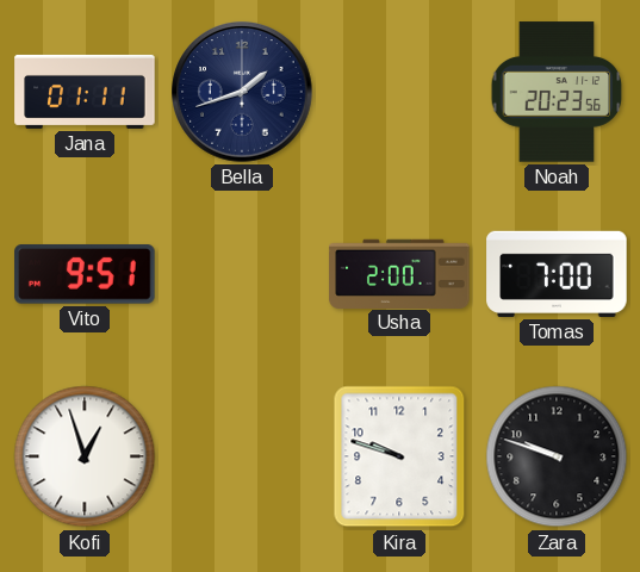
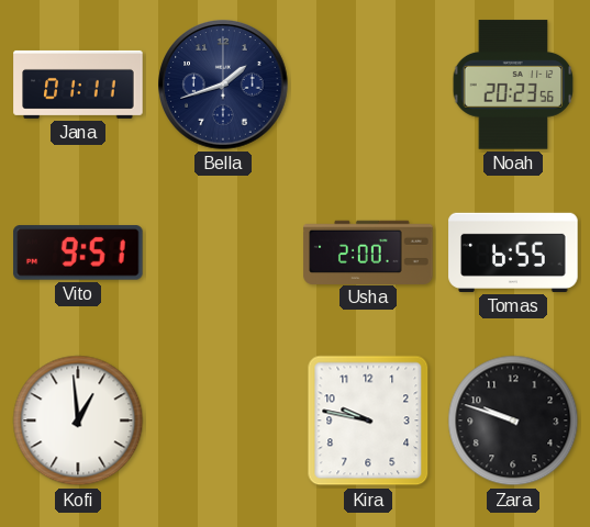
Tomas: 7:00 -> 6:55
Kofi: 12:57 -> 12:59
Kira: 9:48 -> 9:47
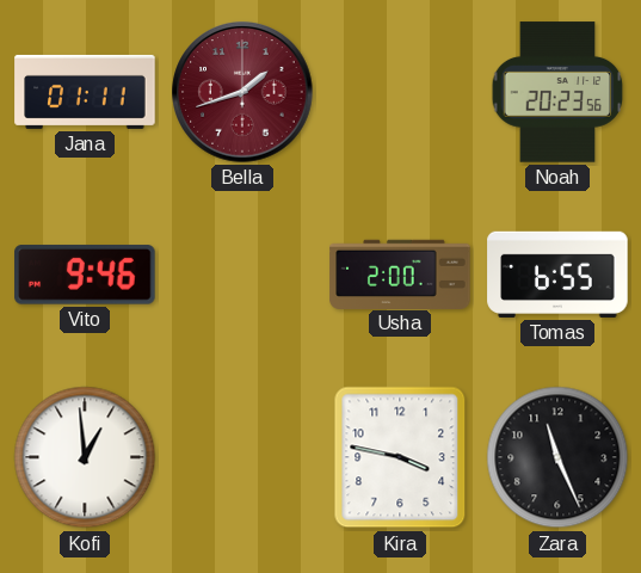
Bella dial: navy -> burgundy
Vito: 9:51 -> 9:46
Kira: 9:47 -> 3:47
Zara: 9:48 -> 11:26
